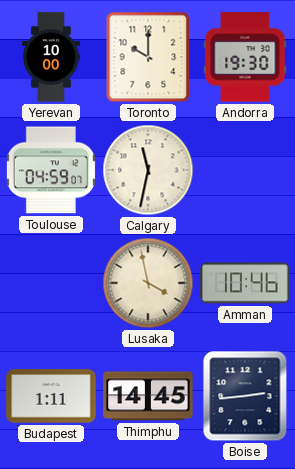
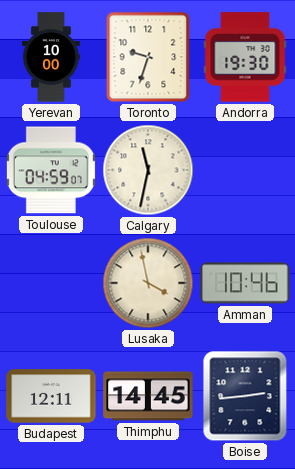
Toronto: 10:00 -> 9:33
Budapest: 1:11 -> 12:11
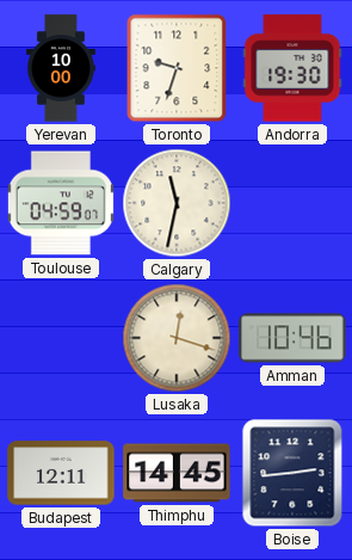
Lusaka: 3:58 -> 12:18
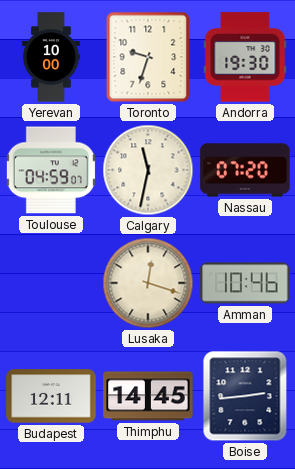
Nassau: none -> 07:20
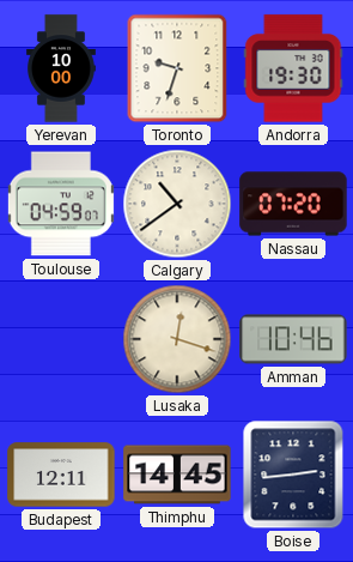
Calgary: 11:32 -> 10:39
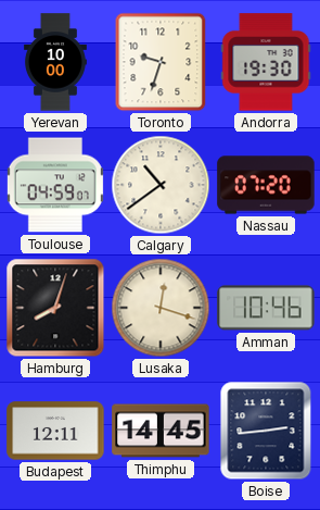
Hamburg: none -> 8:03
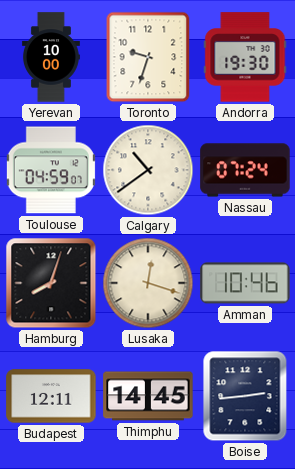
Nassau: 07:20 -> 07:24
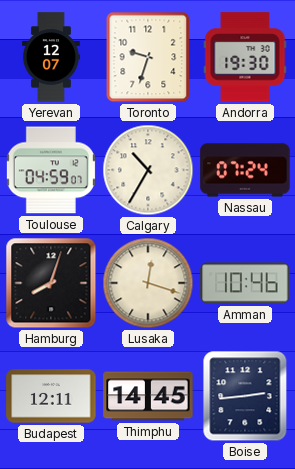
Yerevan: 10:00 -> 12:07
Calgary: 10:39 -> 10:35
